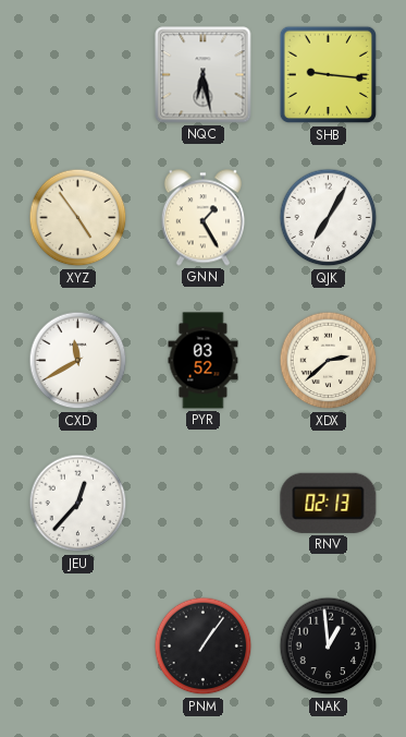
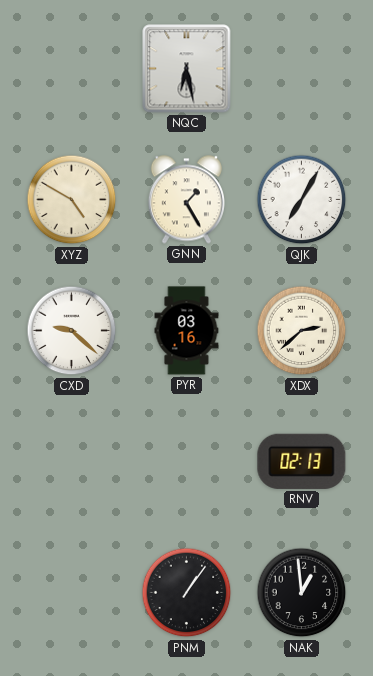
SHB: 9:16 -> none
XYZ: 4:54 -> 4:50
CXD: 11:40 -> 9:22
PYR: 03:52 -> 03:16
JEU: 12:37 -> none
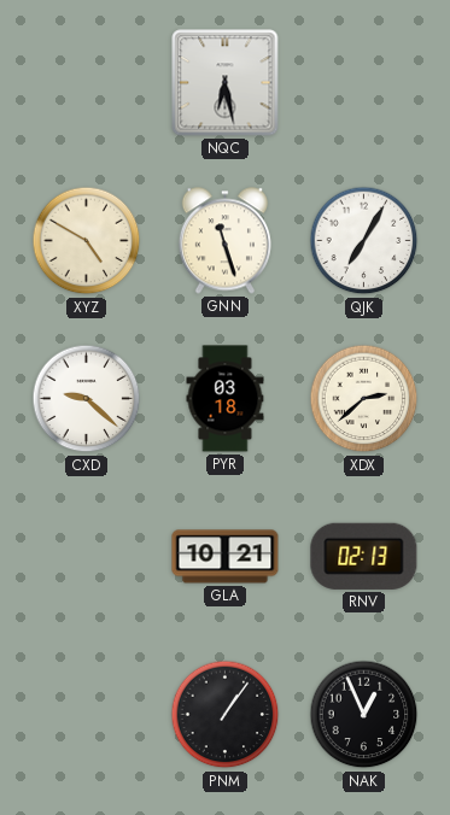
GNN: 1:25 -> 11:27
PYR: 03:16 -> 03:18
GLA: none -> 10:21
NAK: 12:59 -> 12:56
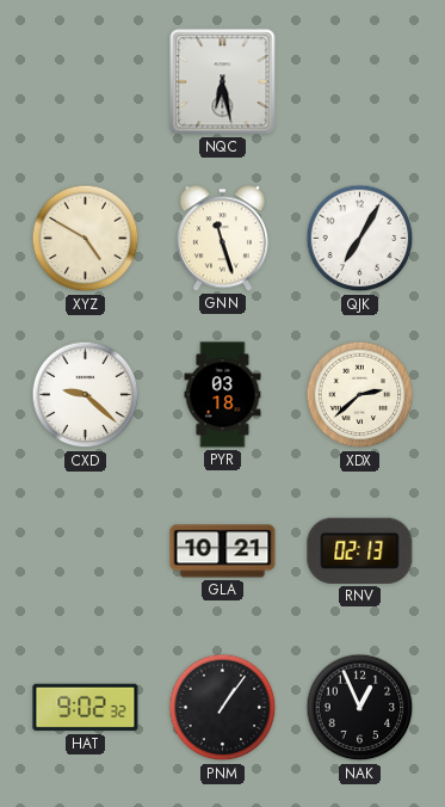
HAT: none -> 9:02
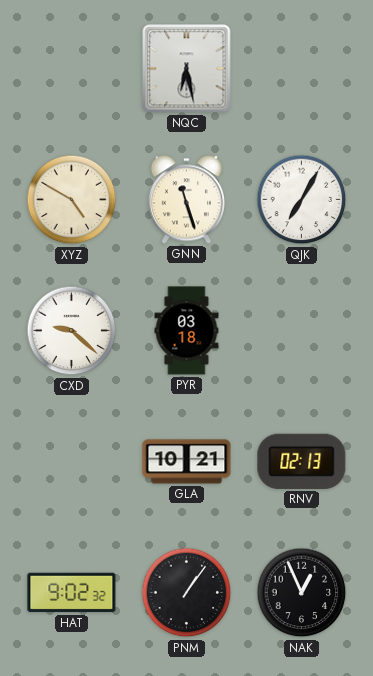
XDX: 2:38 -> none
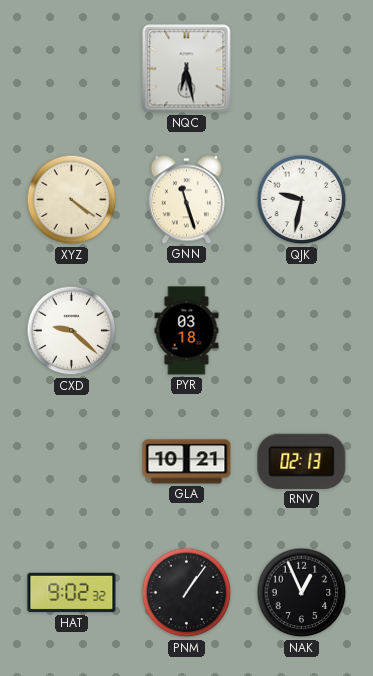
XYZ: 4:50 -> 4:21
QJK: 7:05 -> 9:32
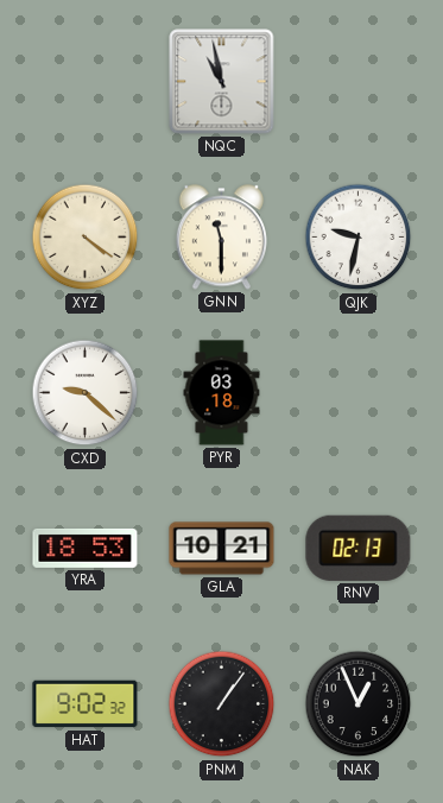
NQC: 6:28 -> 10:58
GNN: 11:27 -> 11:30
YRA: none -> 18:53
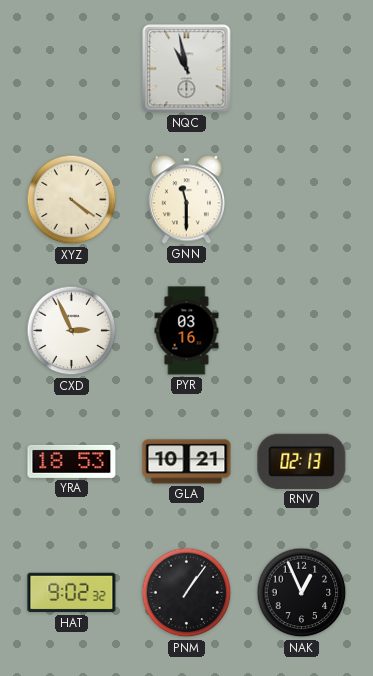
QJK: 9:32 -> none
CXD: 9:22 -> 2:56
PYR: 03:18 -> 03:16
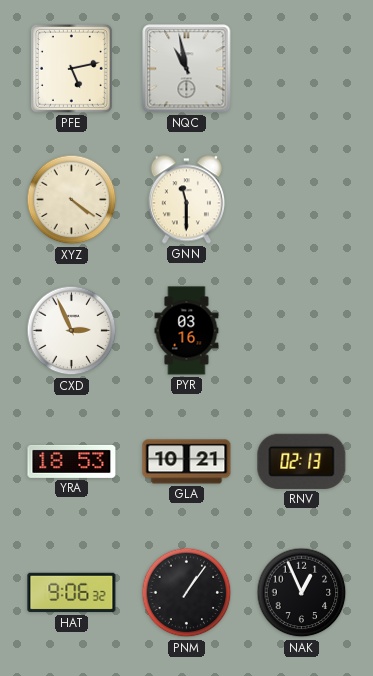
PFE: none -> 5:13
HAT: 9:02 -> 9:06
